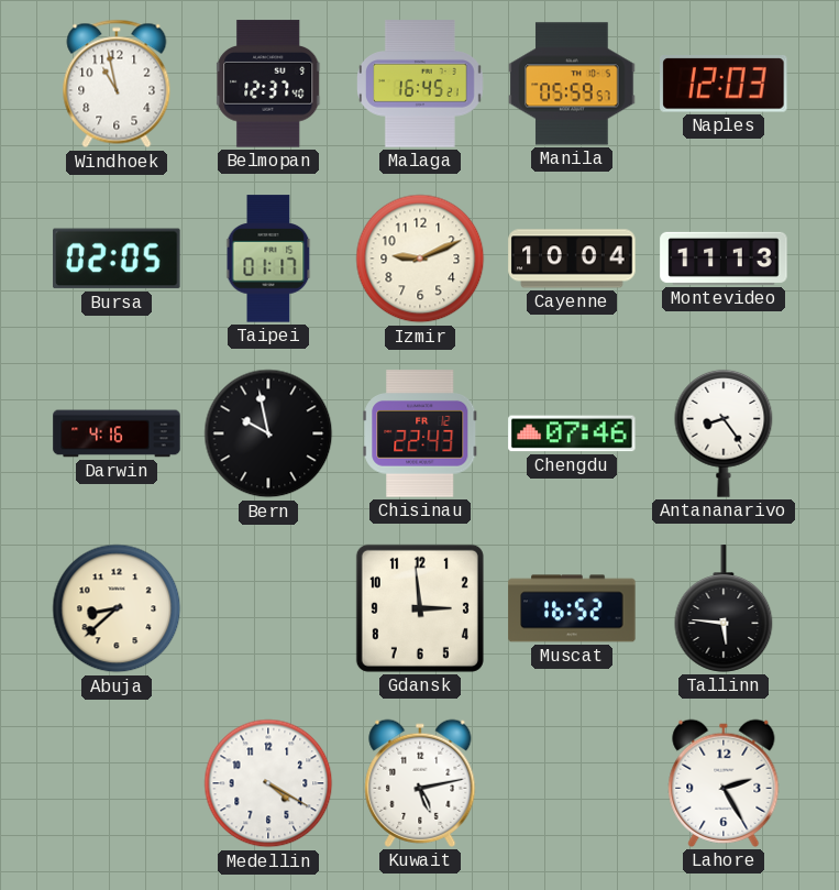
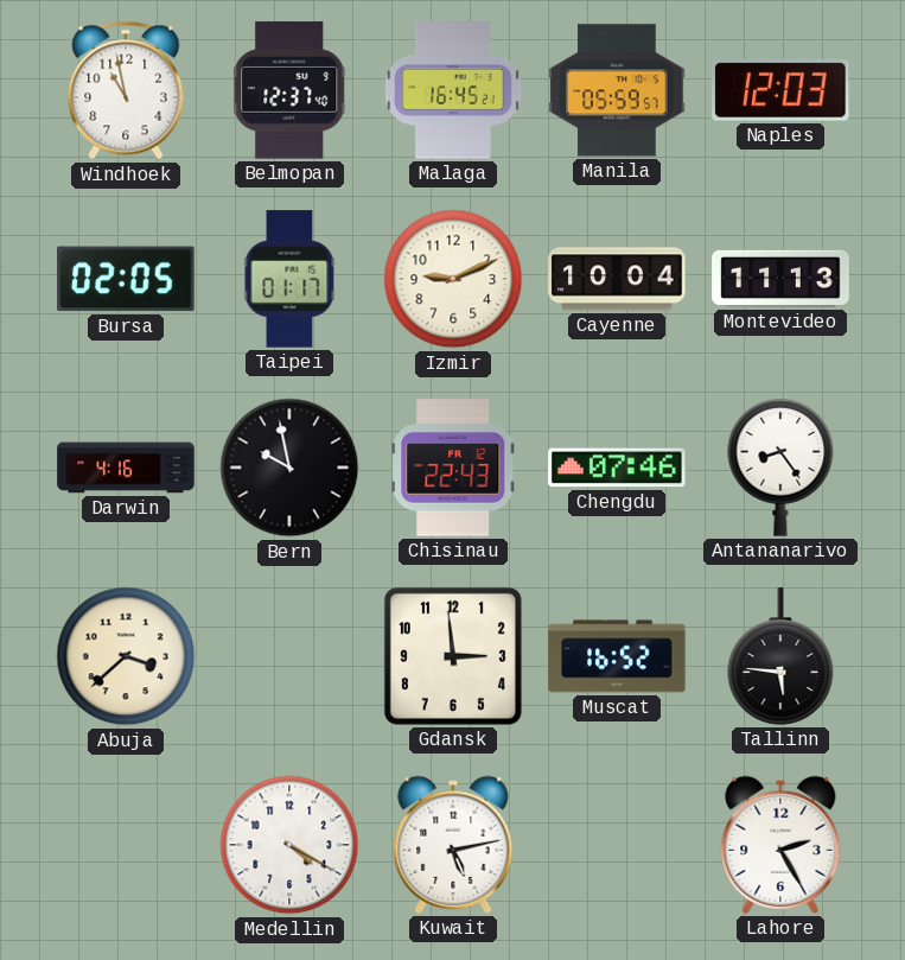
Abuja: 8:38 -> 3:38
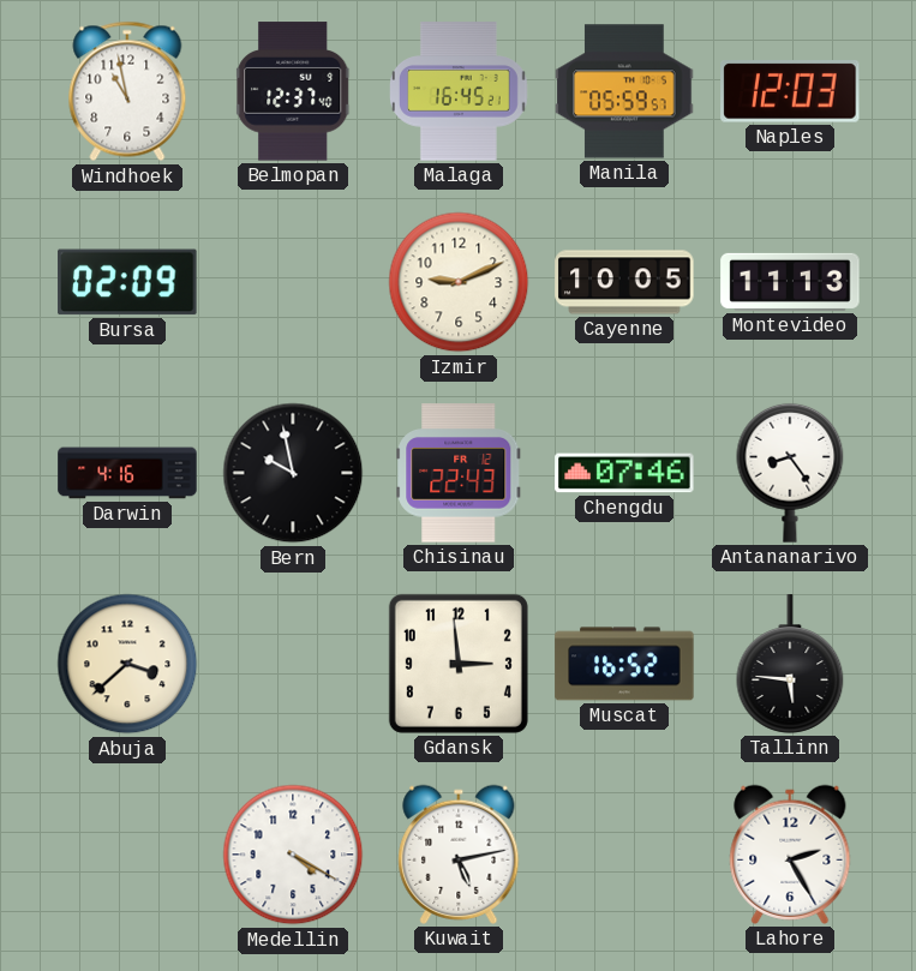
Bursa: 02:05 -> 02:09
Taipei: 01:17 -> none
Cayenne: 10:04 -> 10:05
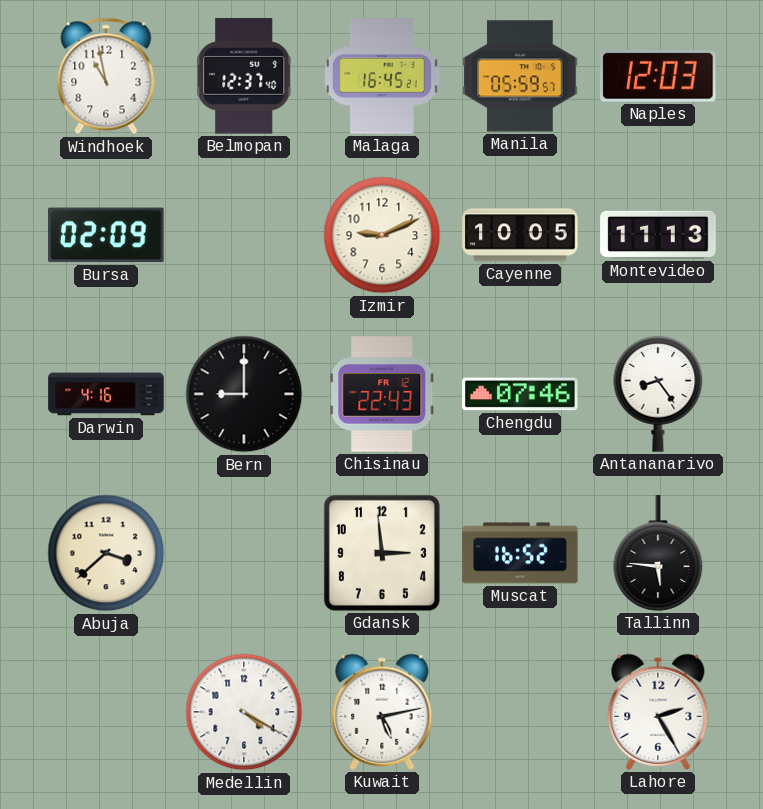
Bern: 9:58 -> 9:00
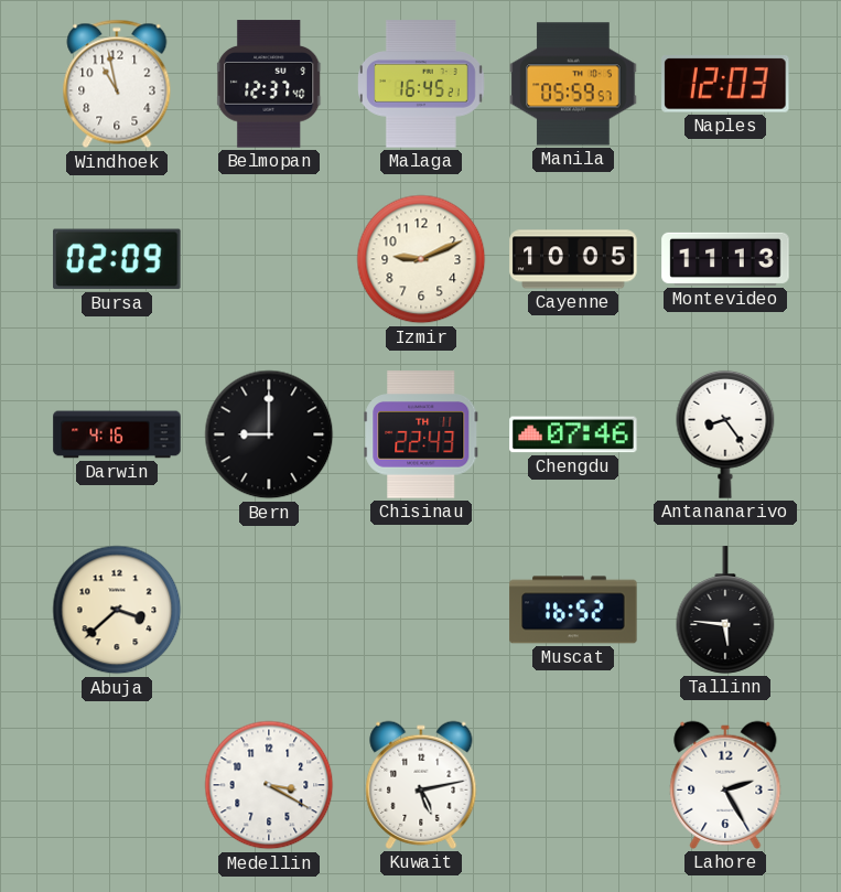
Chisinau date: FR 12 -> TH 11
Gdansk: 2:59 -> none
Medellin: 4:20 -> 3:20
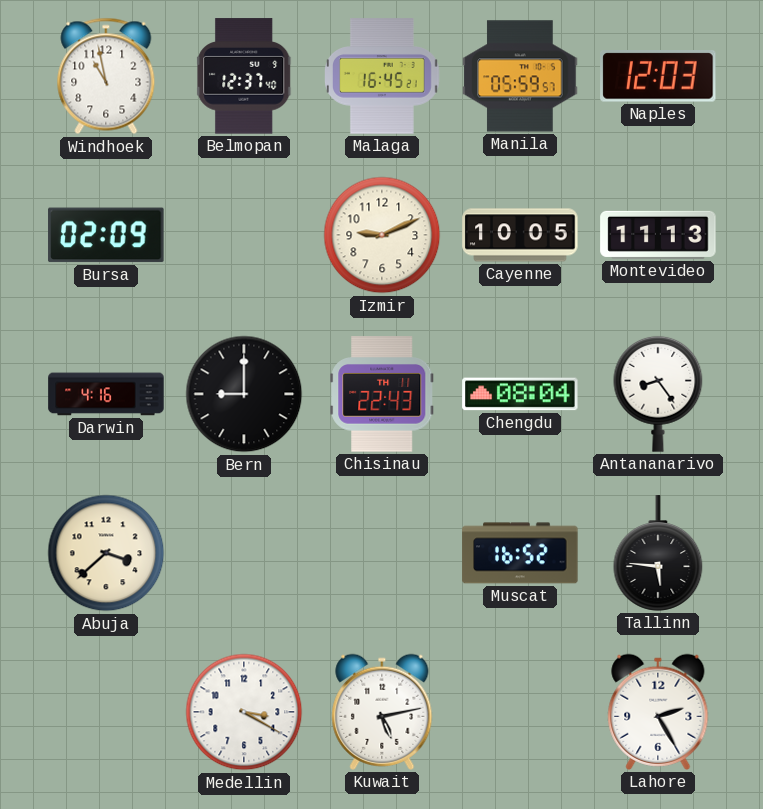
Chengdu: 07:46 -> 08:04
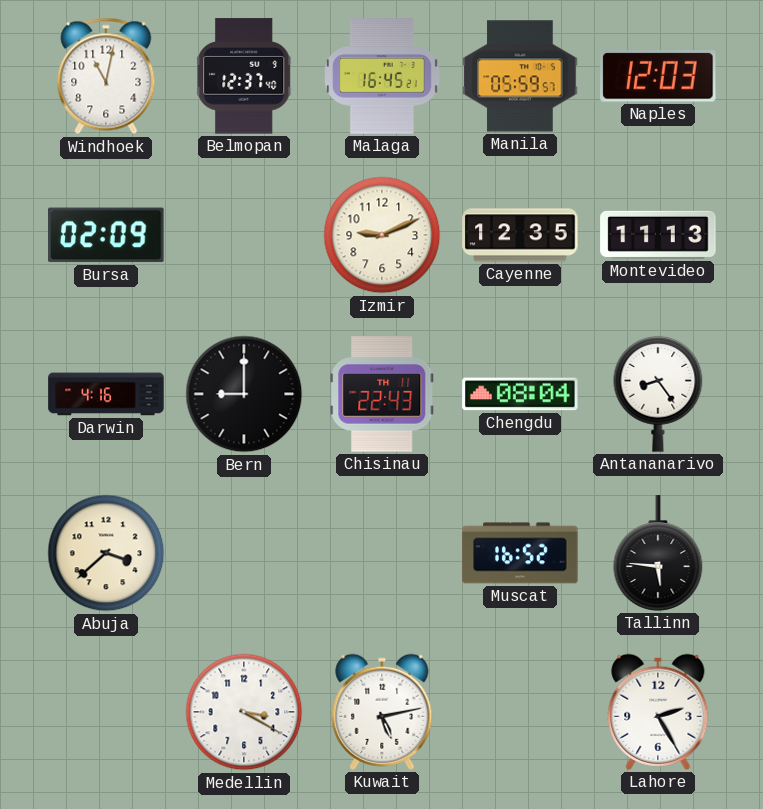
Windhoek: 10:58 -> 11:02
Cayenne: 10:05 -> 12:35
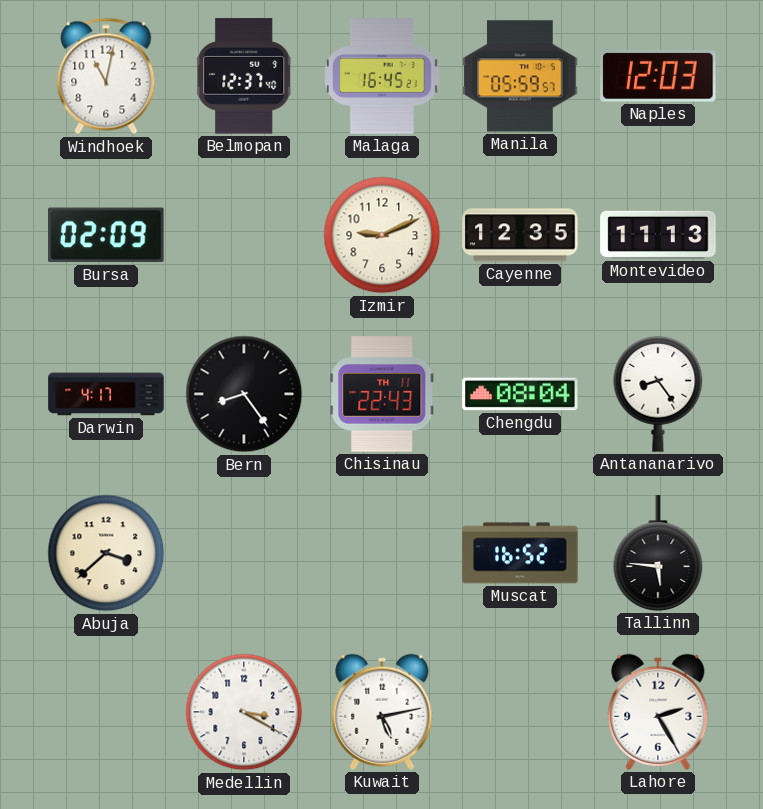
Darwin: 4:16 -> 4:17
Bern: 9:00 -> 8:24
